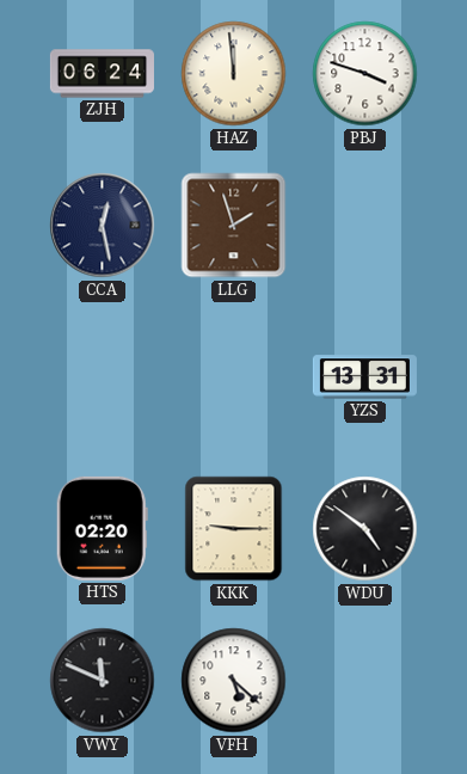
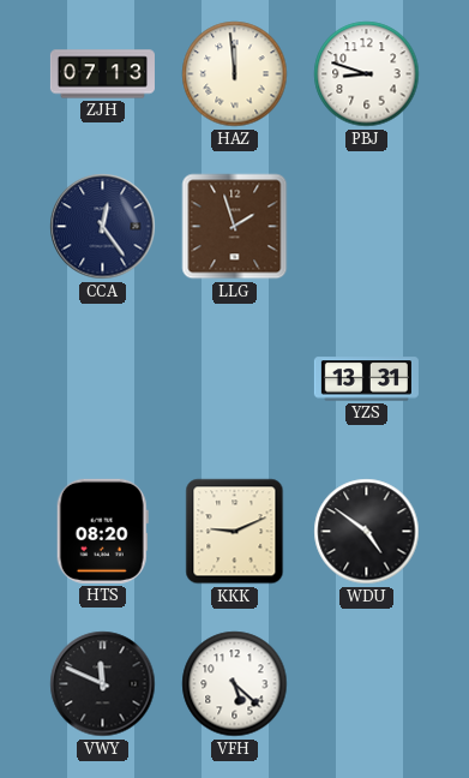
ZJH: 06:24 -> 07:13
PBJ: 3:48 -> 8:48
CCA: 12:28 -> 12:24
HTS: 02:20 -> 08:20
KKK: 9:15 -> 9:11
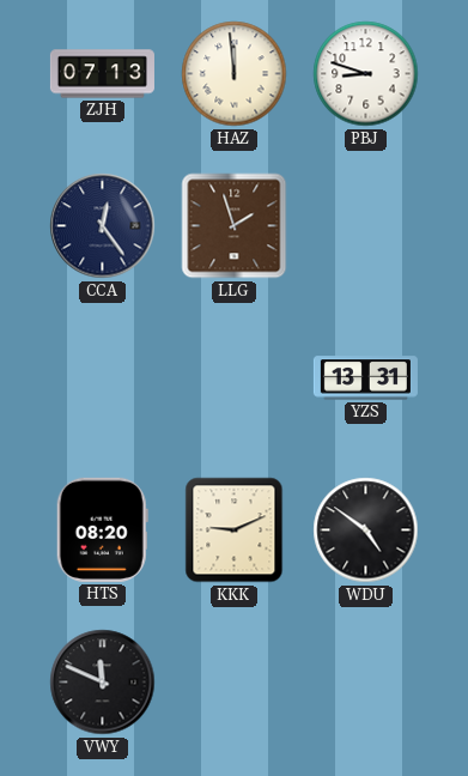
VFH: 5:22 -> none
